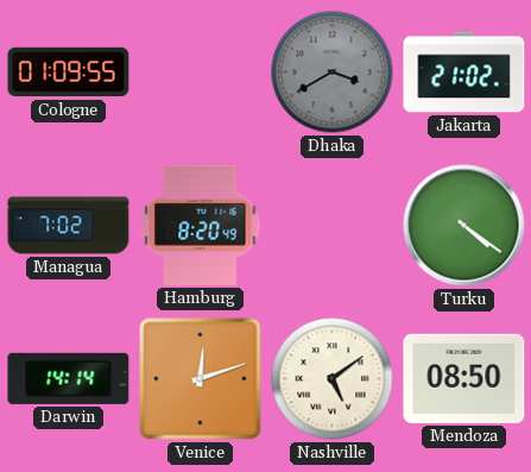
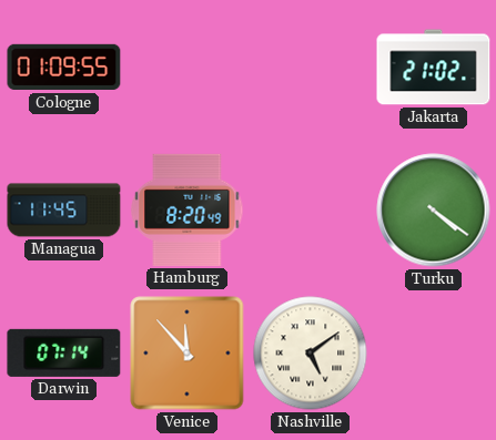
Dhaka: 3:40 -> none
Managua: 7:02 -> 11:45
Darwin: 14:14 -> 07:14
Venice: 12:12 -> 11:53
Mendoza: 08:50 -> none
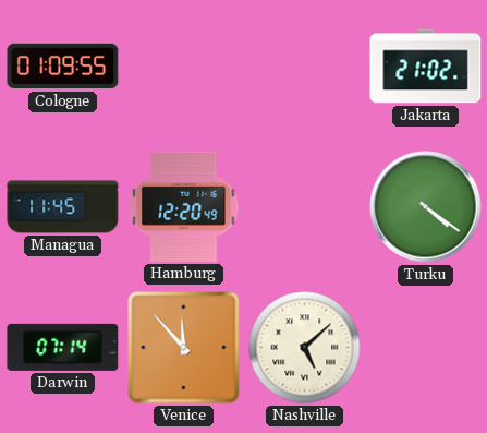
Hamburg: 8:20 -> 12:20
Nashville: 5:09 -> 5:08
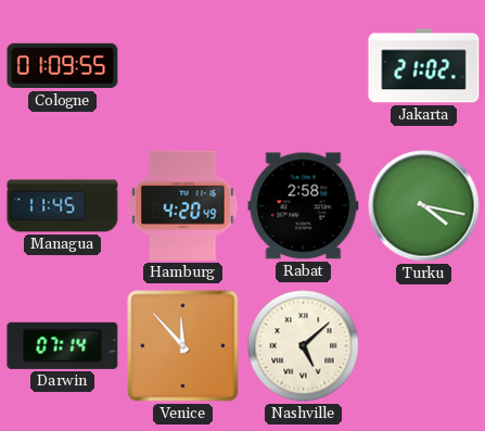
Hamburg: 12:20 -> 4:20
Rabat: none -> 2:58
Turku: 4:21 -> 4:17
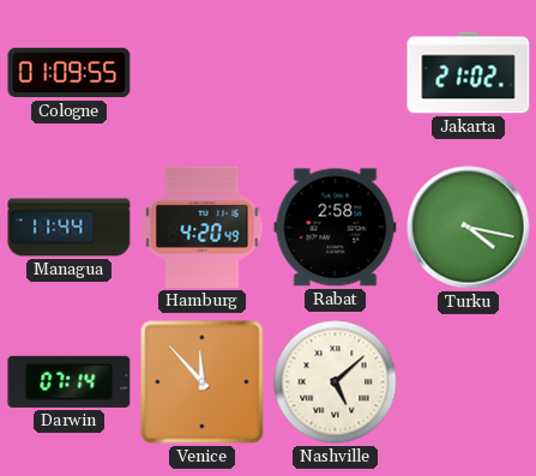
Managua: 11:45 -> 11:44
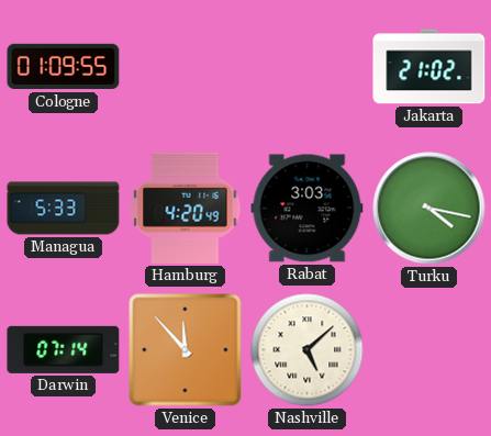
Managua: 11:44 -> 5:33
Rabat: 2:58 -> 3:03
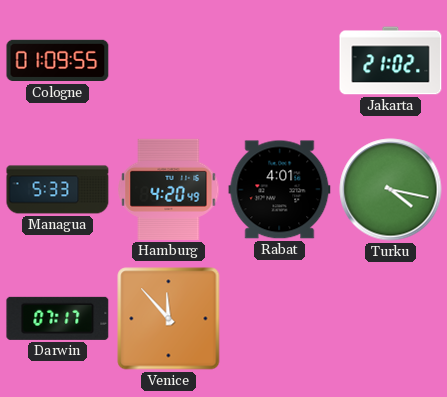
Rabat: 3:03 -> 4:01
Darwin: 07:14 -> 07:17
Nashville: 5:08 -> none
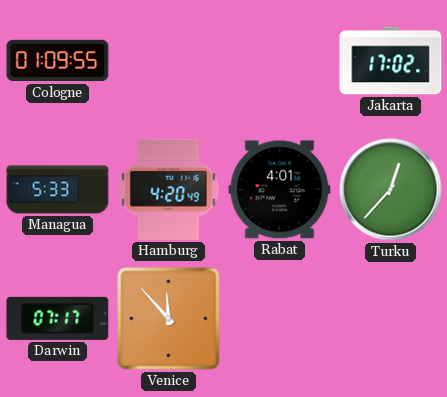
Jakarta: 21:02 -> 17:02
Turku: 4:17 -> 12:37
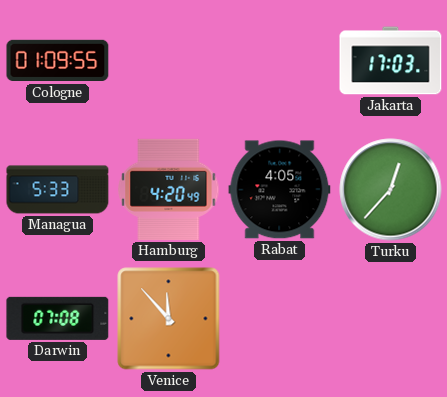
Jakarta: 17:02 -> 17:03
Rabat: 4:01 -> 4:05
Darwin: 07:17 -> 07:08
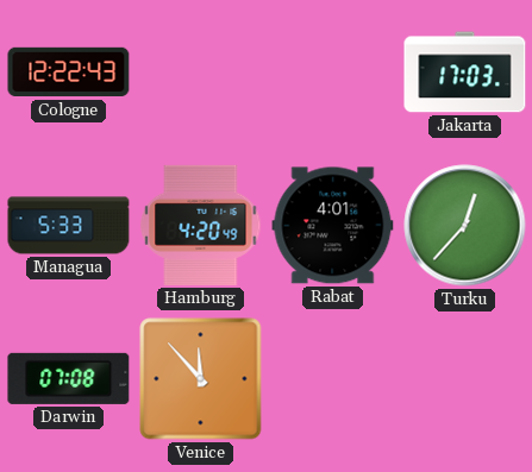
Cologne: 01:09 -> 12:22
Rabat: 4:05 -> 4:01
